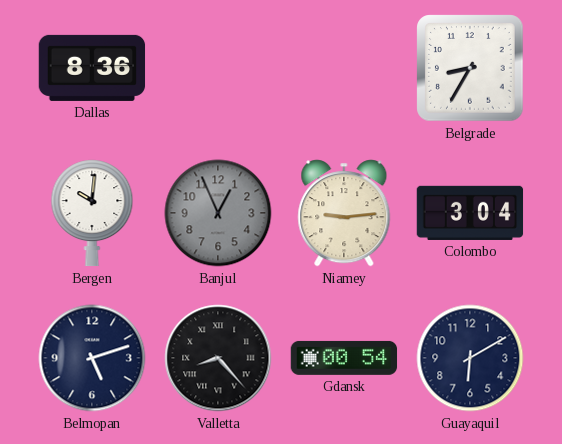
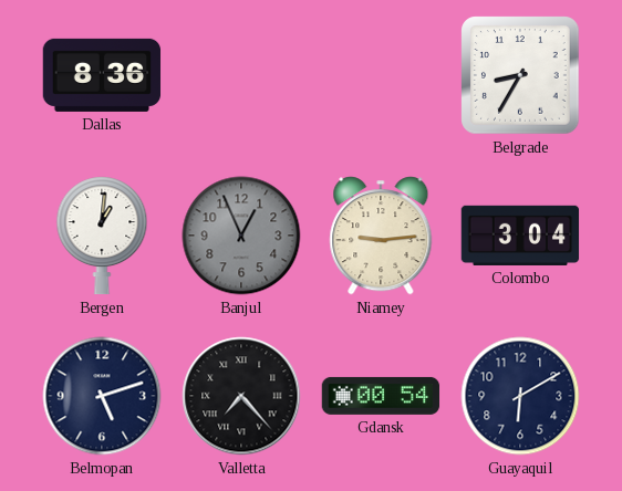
Bergen: 10:01 -> 1:01
Valletta: 8:23 -> 7:23
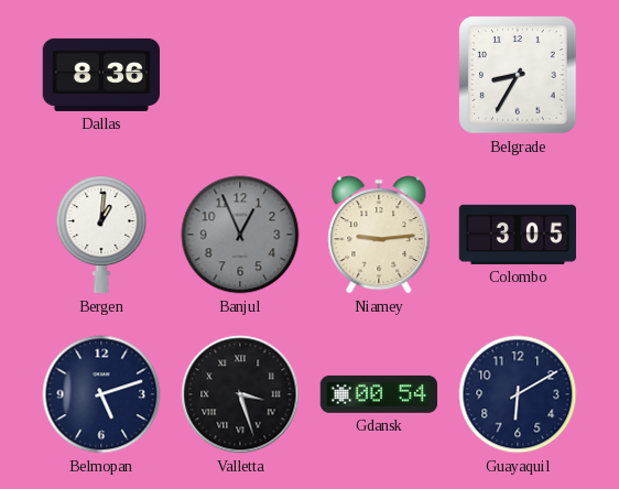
Colombo: 3:04 -> 3:05
Valletta: 7:23 -> 3:27
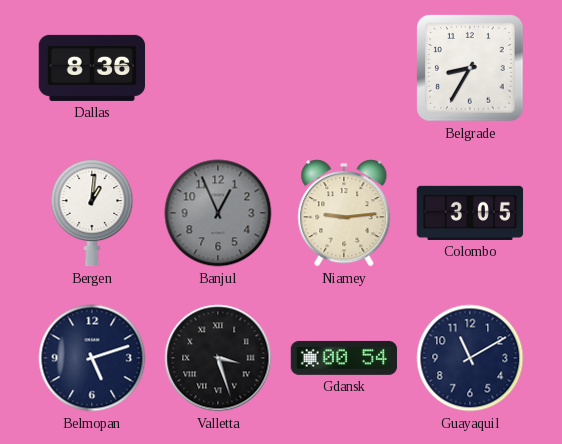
Guayaquil: 6:10 -> 11:10
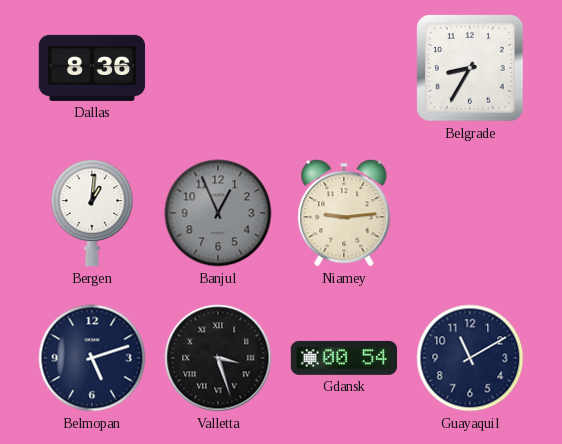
Colombo: 3:05 -> none
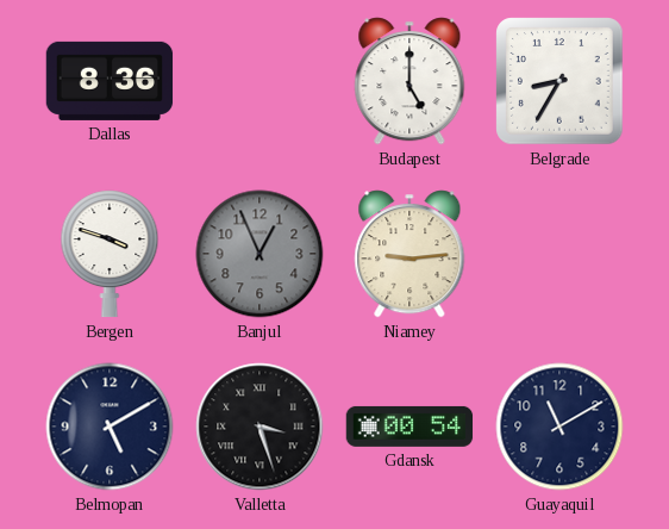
Budapest: none -> 5:00
Bergen: 1:01 -> 3:48
Belmopan: 5:12 -> 5:10
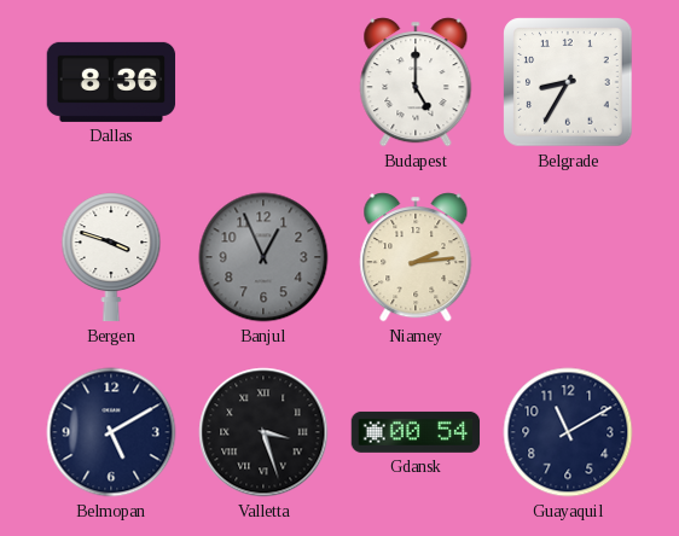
Niamey: 9:14 -> 2:14
